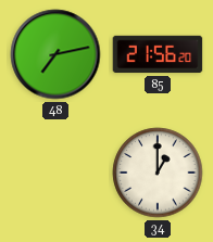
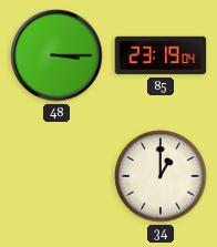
48: 7:13 -> 3:15
85: 21:56 -> 23:19
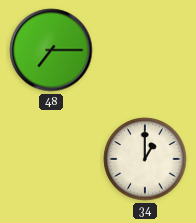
48: 3:15 -> 7:15
85: 23:19 -> none
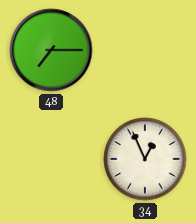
34: 1:00 -> 12:56
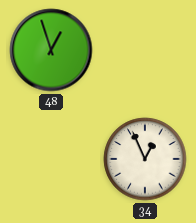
48: 7:15 -> 12:57
